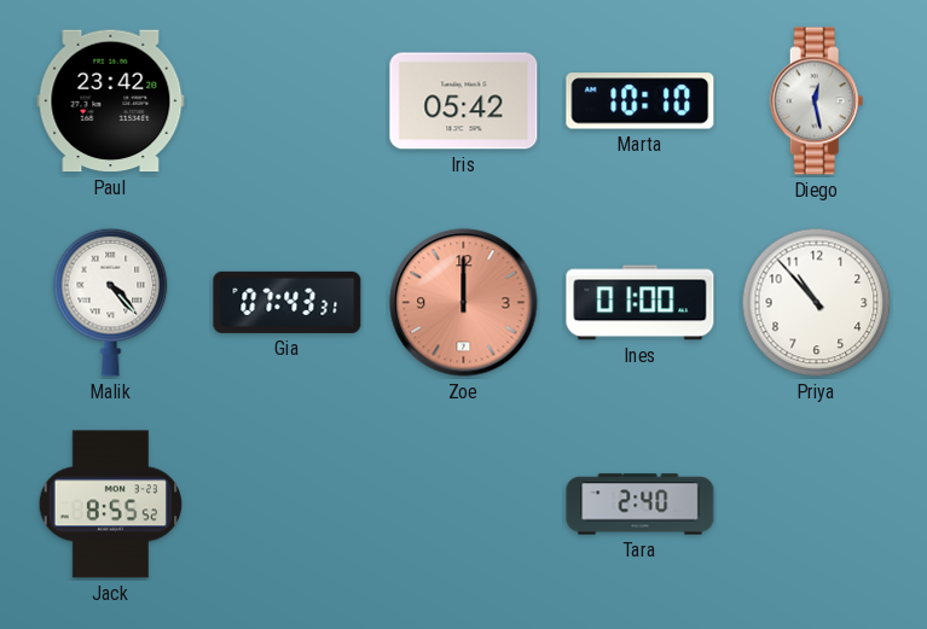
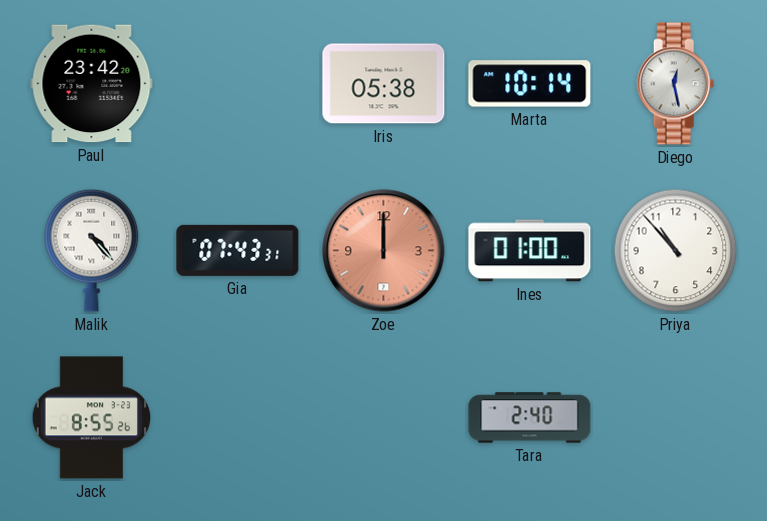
Iris: 05:42 -> 05:38
Marta: 10:10 -> 10:14
Jack: 8:55:52 -> 8:55:26
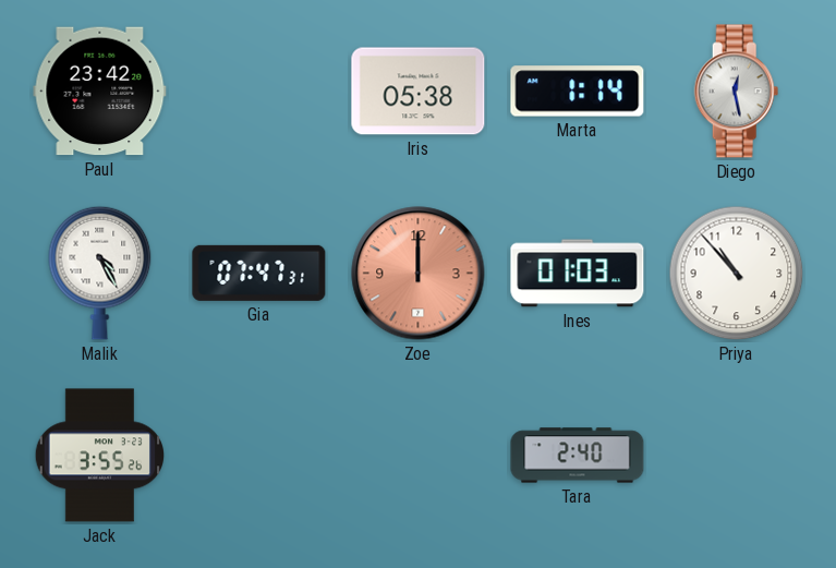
Marta: 10:14 -> 1:14
Malik: 4:23 -> 4:25
Gia: 07:43 -> 07:47
Ines: 01:00 -> 01:03
Jack: 8:55 -> 3:55
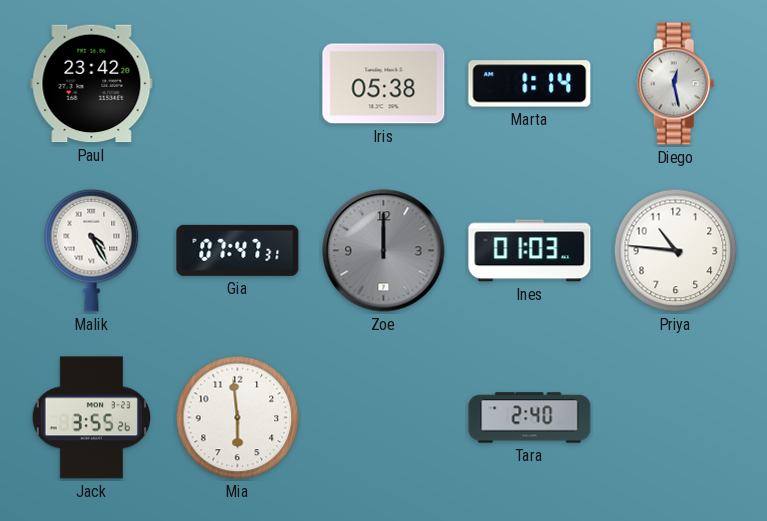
Zoe dial: salmon -> grey
Priya: 10:53 -> 10:46
Mia: none -> 5:59
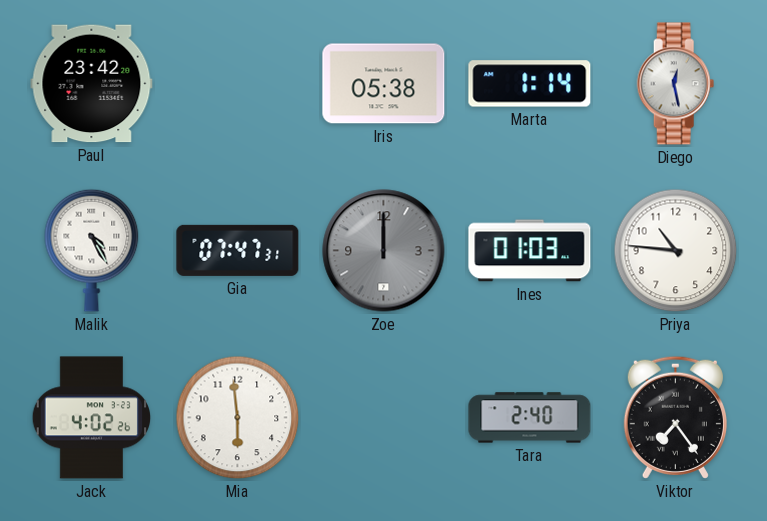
Jack: 3:55 -> 4:02
Viktor: none -> 7:24
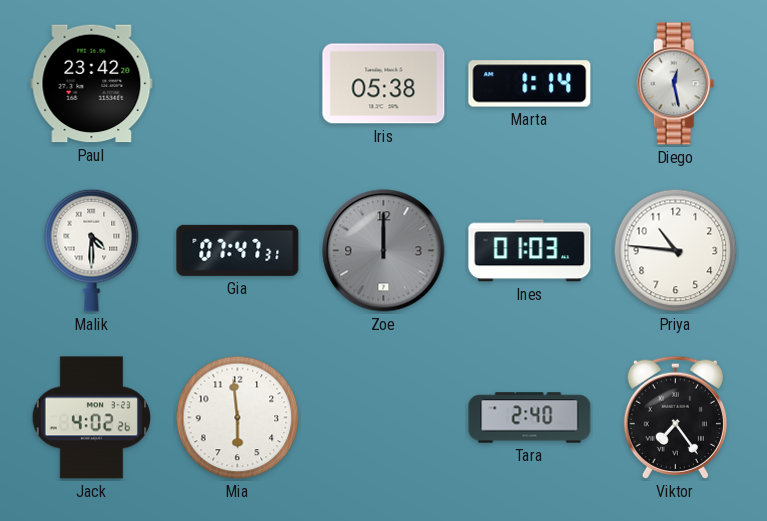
Malik: 4:25 -> 4:30
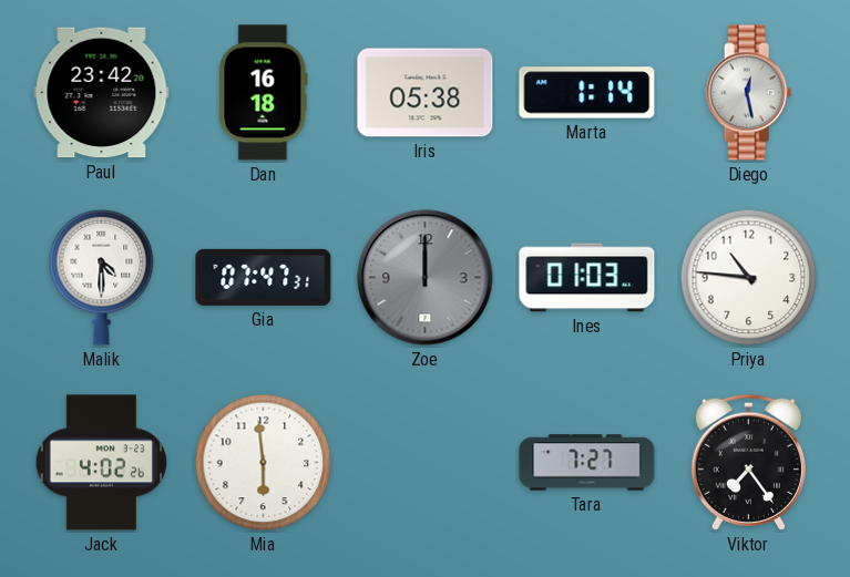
Dan: none -> 16:18
Tara: 2:40 -> 7:27
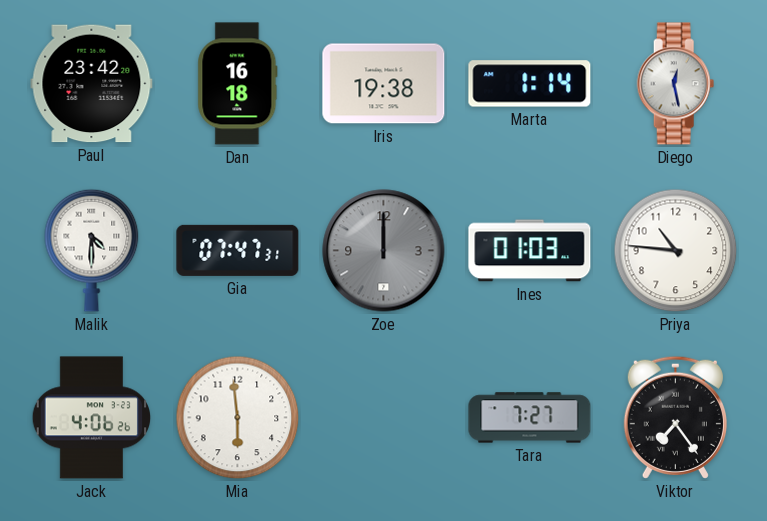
Iris: 05:38 -> 19:38
Jack: 4:02 -> 4:06
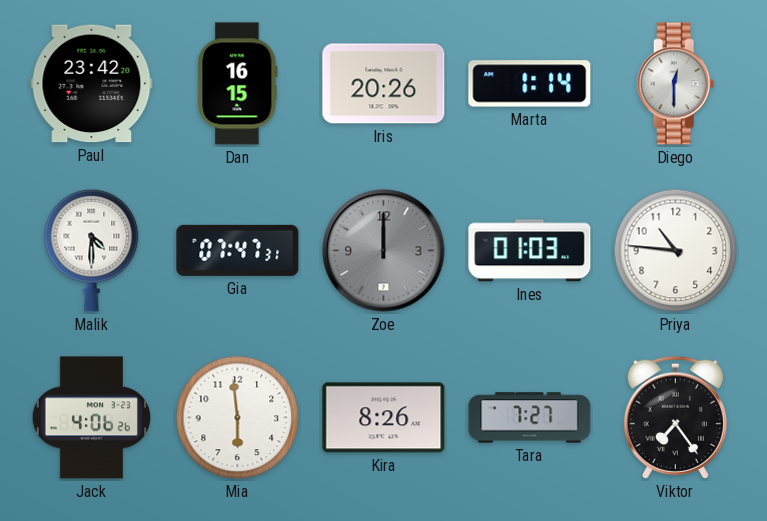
Dan: 16:18 -> 16:15
Iris: 19:38 -> 20:26
Diego: 12:28 -> 12:30
Kira: none -> 8:26
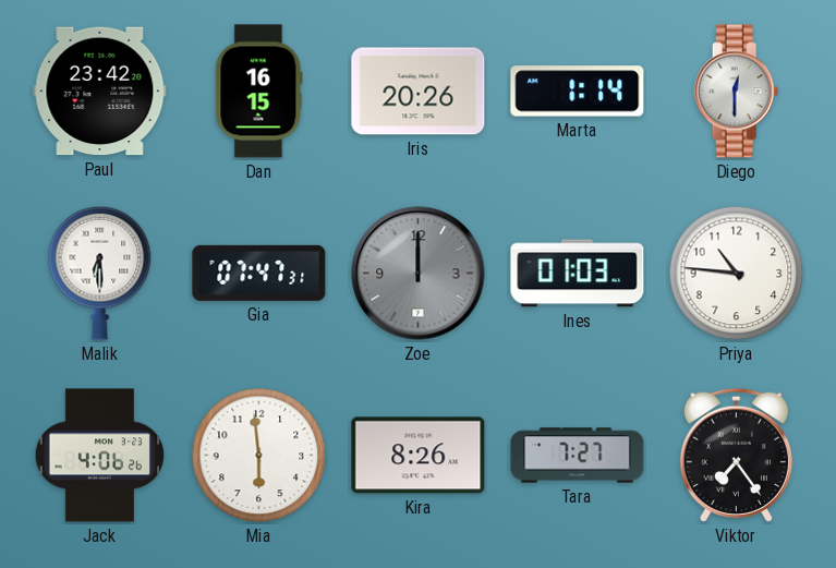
Malik: 4:30 -> 6:30
